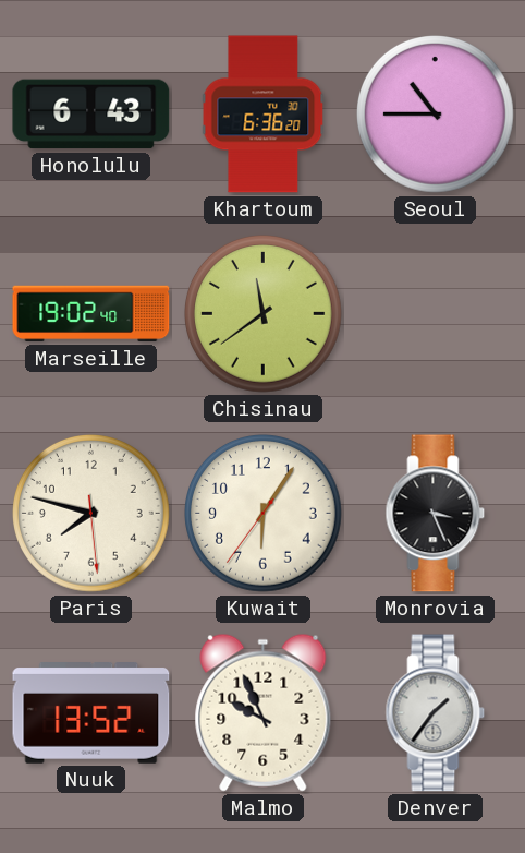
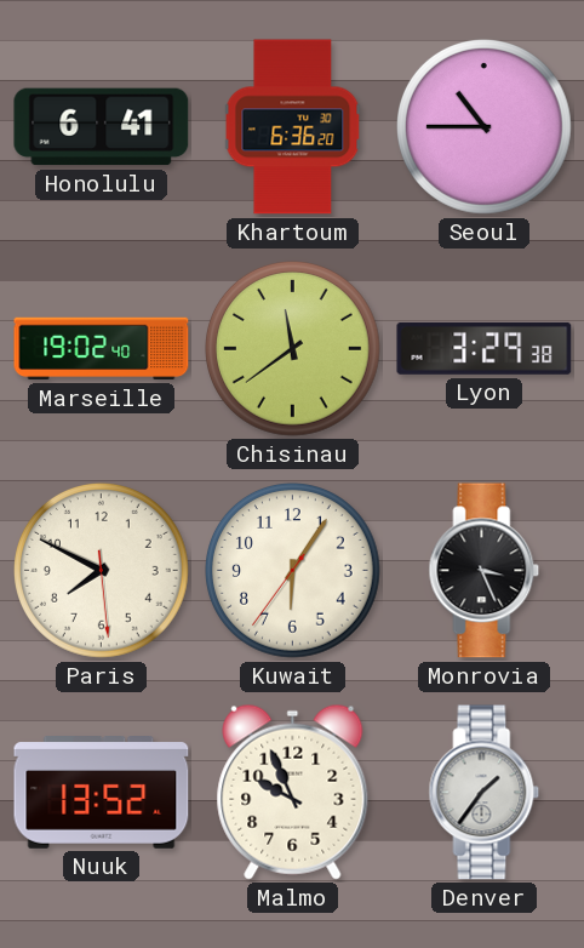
Honolulu: 6:43 -> 6:41
Lyon: none -> 3:29
Paris: 7:47 -> 7:49
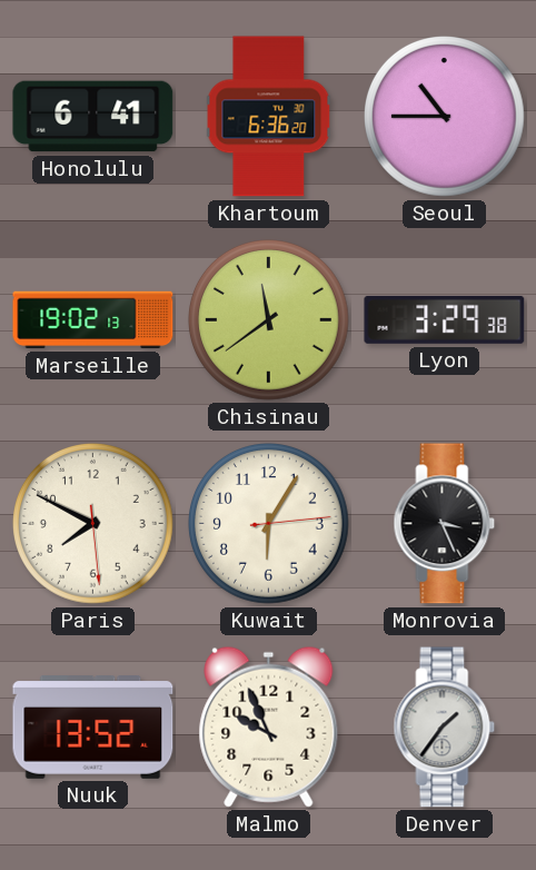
Marseille: 19:02:40 -> 19:02:13
Kuwait: 6:05:36 -> 6:05:14
